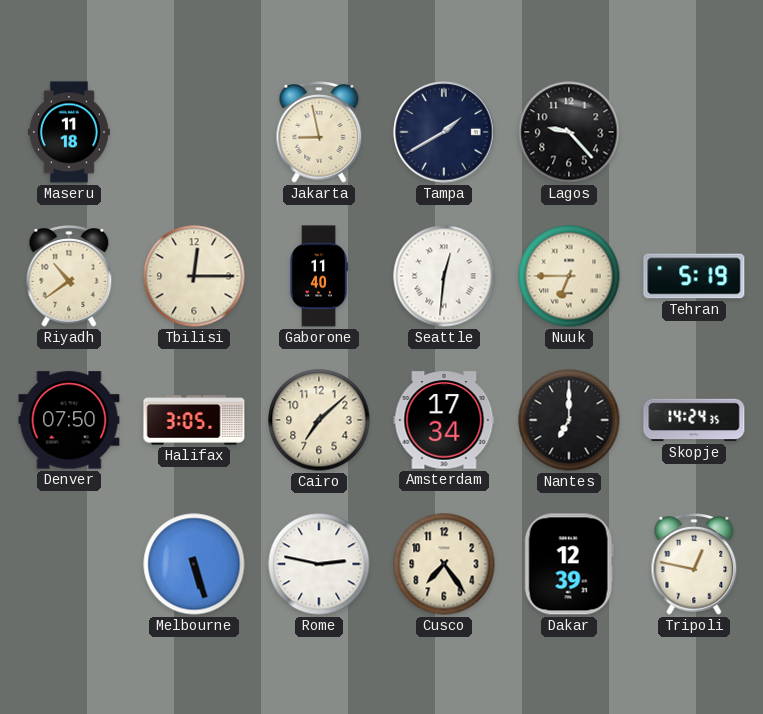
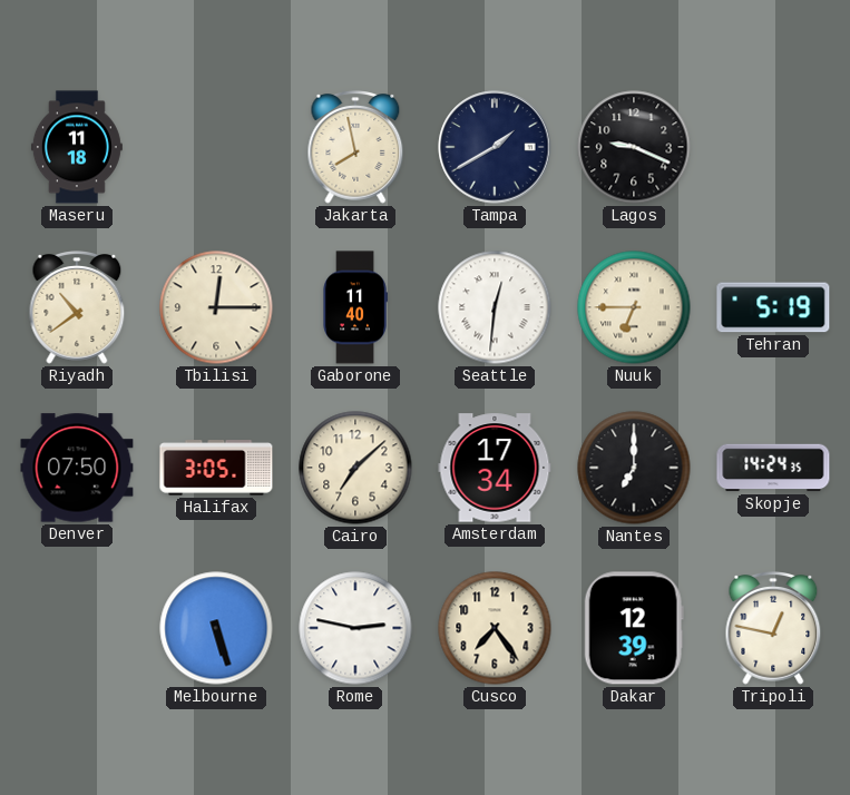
Jakarta: 8:58 -> 7:58
Lagos: 9:23 -> 9:19
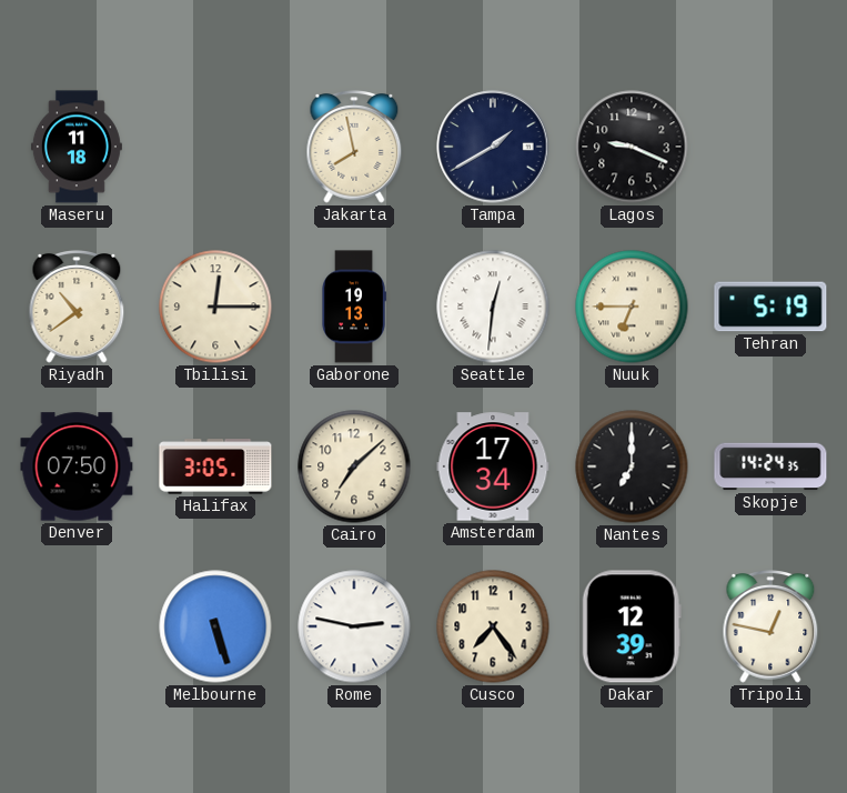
Gaborone: 11:40 -> 19:13
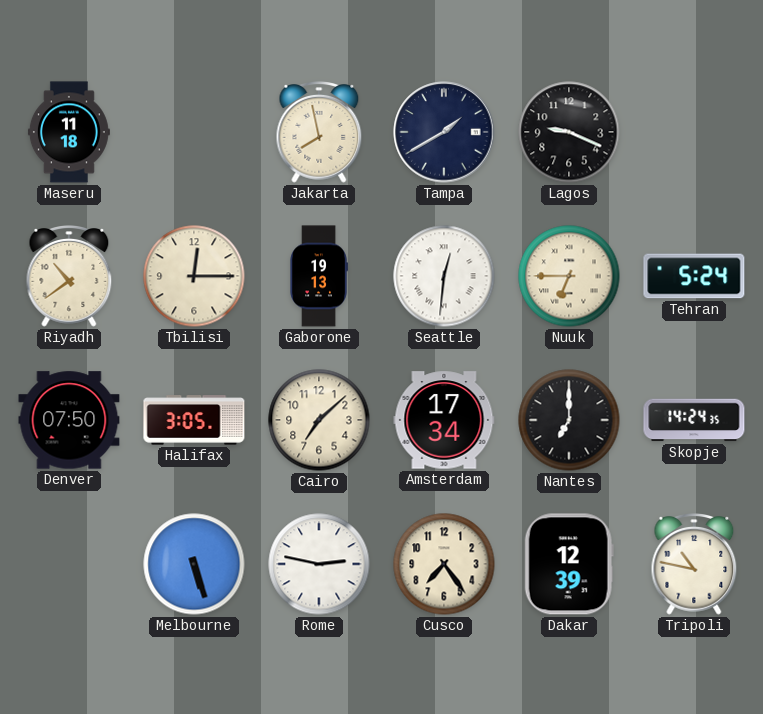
Tehran: 5:19 -> 5:24
Tripoli: 12:47 -> 10:47
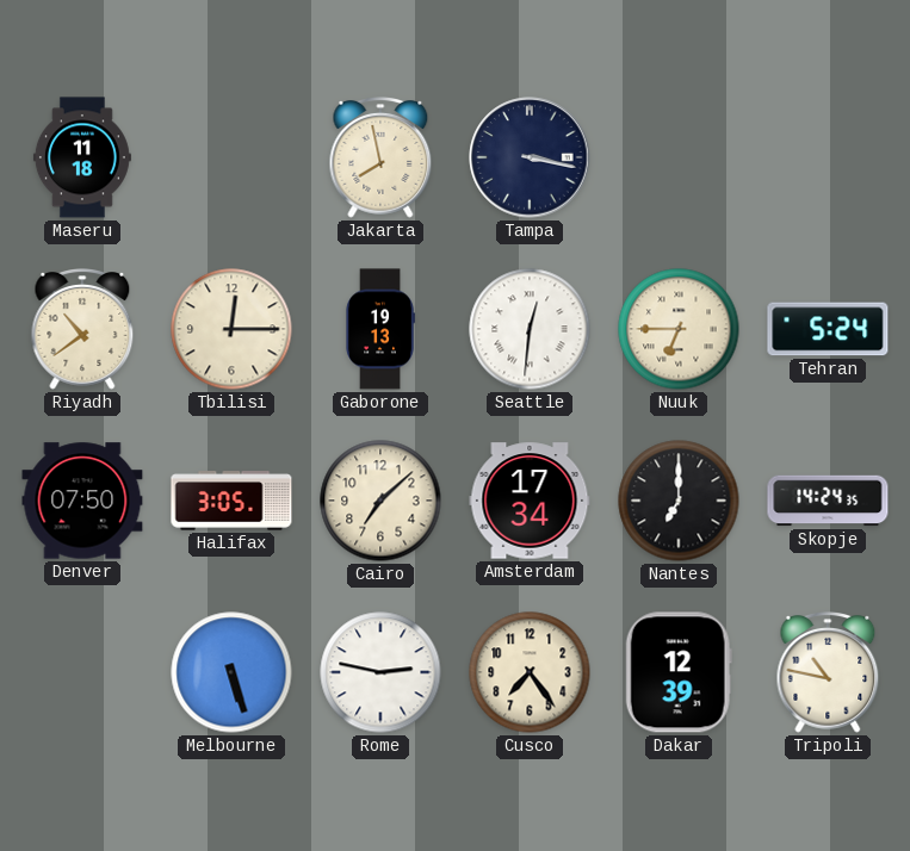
Tampa: 1:40 -> 3:17
Lagos: 9:19 -> none
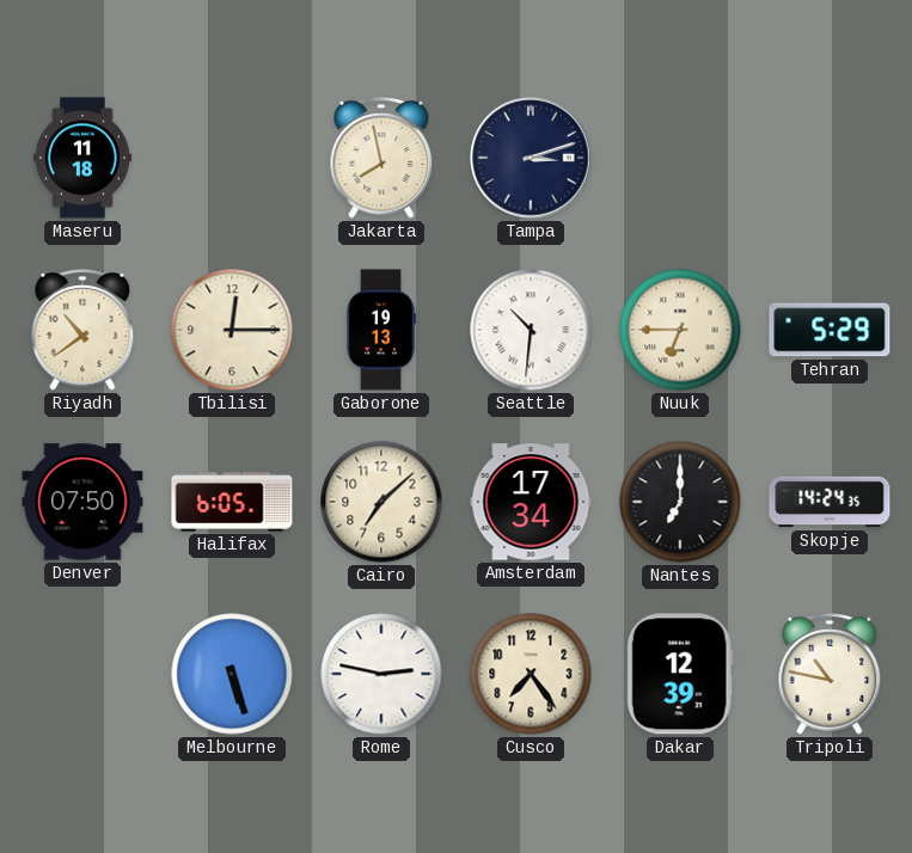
Tampa: 3:17 -> 3:12
Seattle: 12:31 -> 10:31
Tehran: 5:24 -> 5:29
Halifax: 3:05 -> 6:05
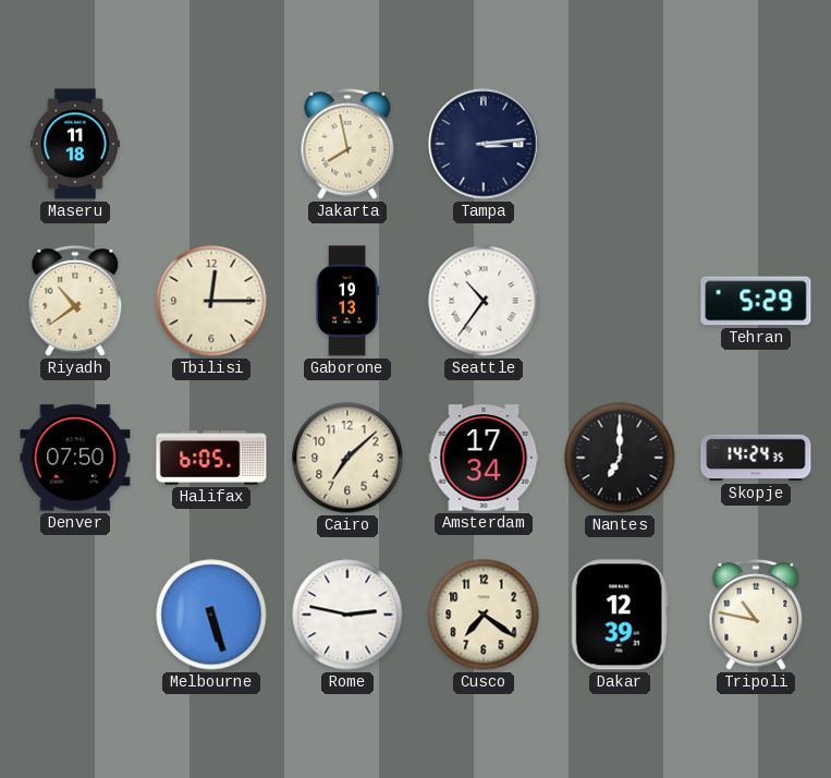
Tampa: 3:12 -> 3:14
Seattle: 10:31 -> 10:36
Nuuk: 6:45 -> none
Cusco: 7:24 -> 7:21
